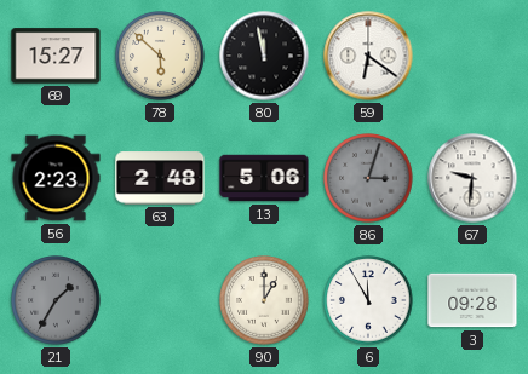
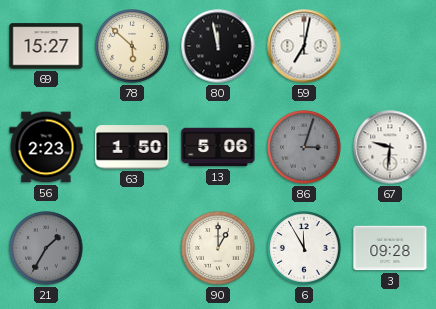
59: 6:21 -> 7:02
63: 2:48 -> 1:50
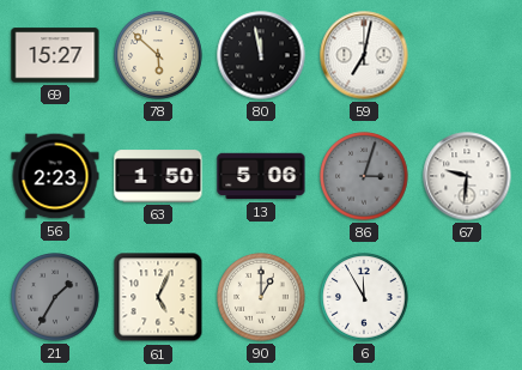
61: none -> 5:04
3: 09:28 -> none
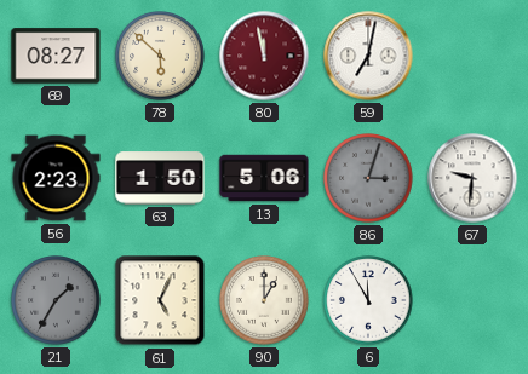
69: 15:27 -> 08:27
80 dial: black -> burgundy
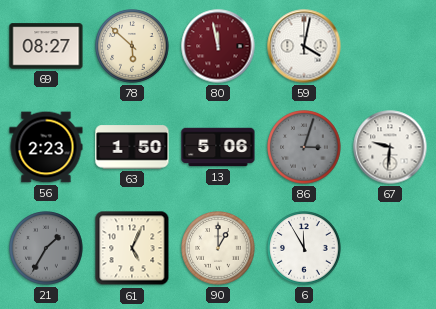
59: 7:02 -> 4:02
